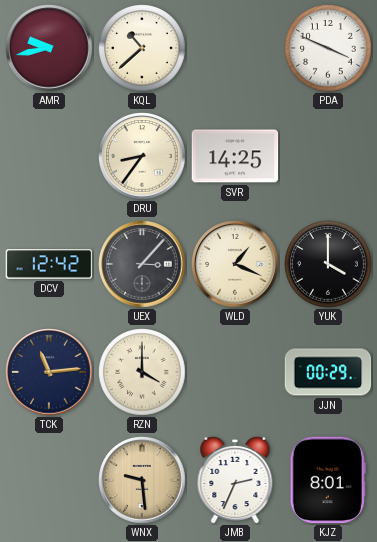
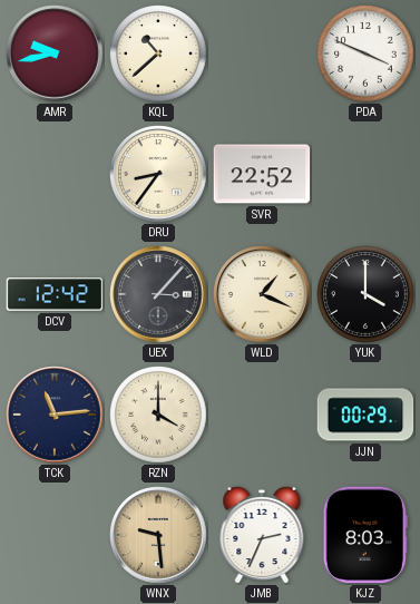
SVR: 14:25 -> 22:52
KJZ: 8:01 -> 8:03
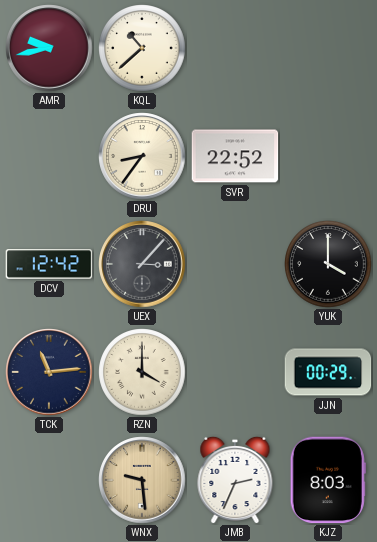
PDA: 3:49 -> none
WLD: 1:19 -> none
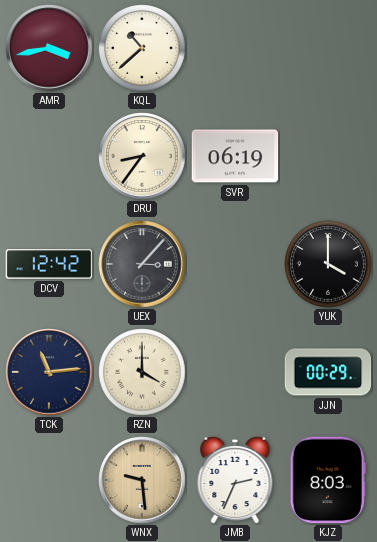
AMR: 9:43 -> 3:43
SVR: 22:52 -> 06:19
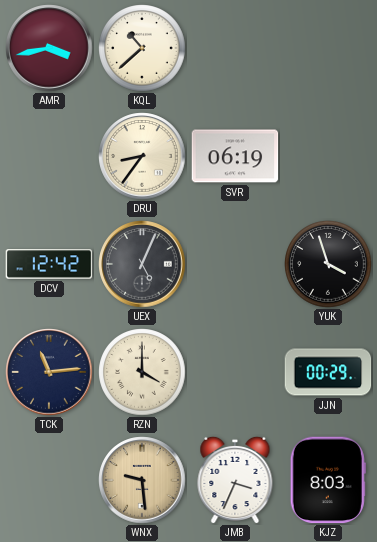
UEX: 3:07 -> 5:04
YUK: 4:00 -> 3:57
JMB: 2:34 -> 3:34
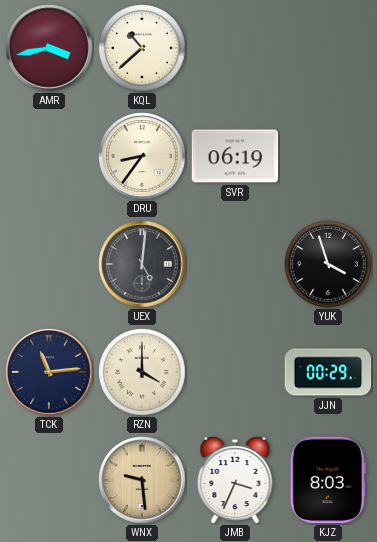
DCV: 12:42 -> none
UEX: 5:04 -> 5:01
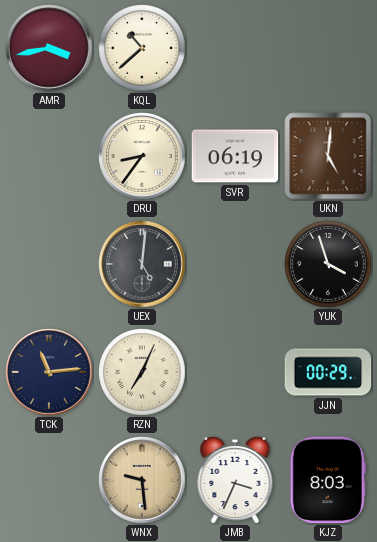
UKN: none -> 5:01
RZN: 4:00 -> 7:04
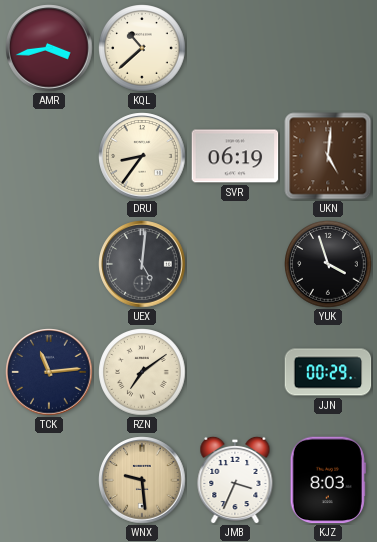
RZN: 7:04 -> 7:09
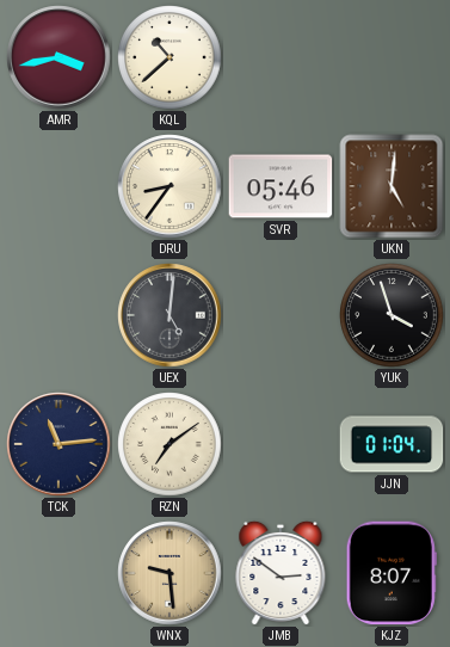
SVR: 06:19 -> 05:46
JJN: 00:29 -> 01:04
JMB: 3:34 -> 2:51
KJZ: 8:03 -> 8:07
